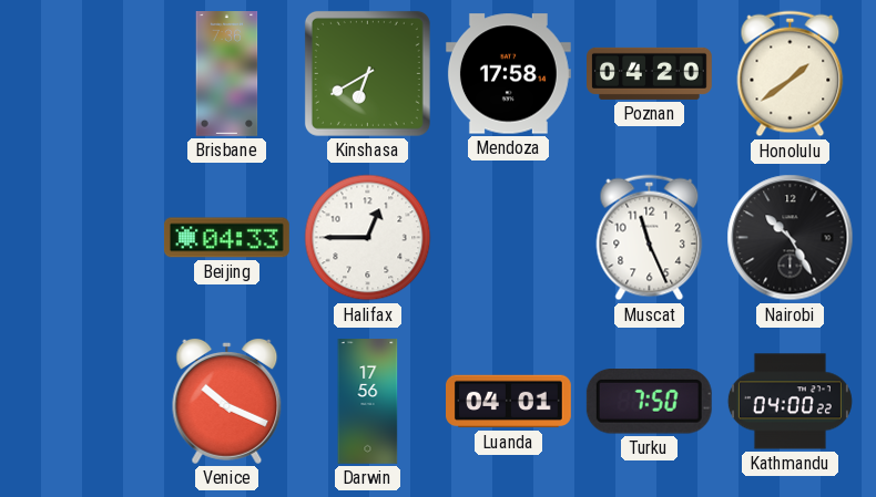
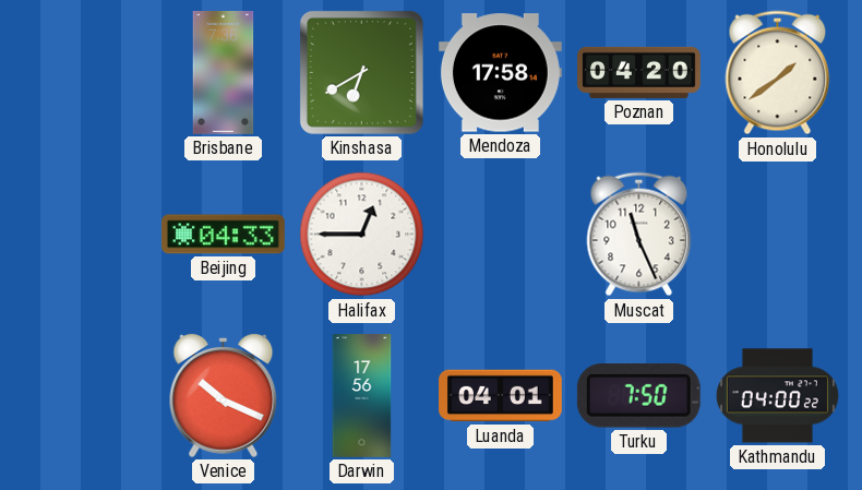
Nairobi: 10:25 -> none
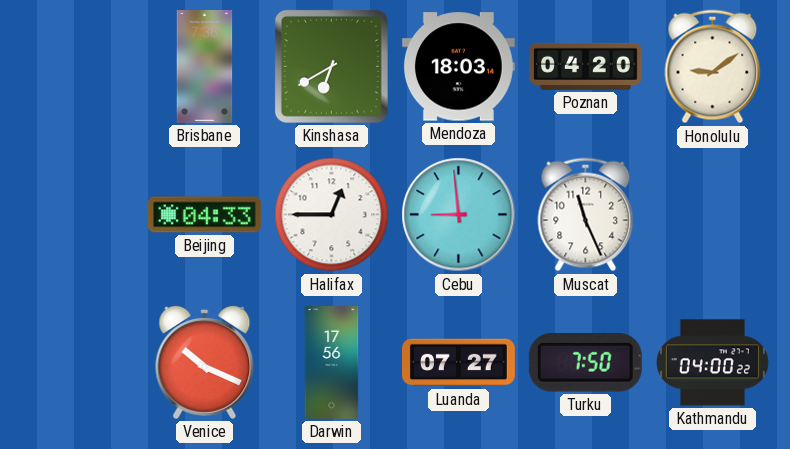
Mendoza: 17:58 -> 18:03
Honolulu: 1:39 -> 9:09
Cebu: none -> 8:59
Luanda: 04:01 -> 07:27
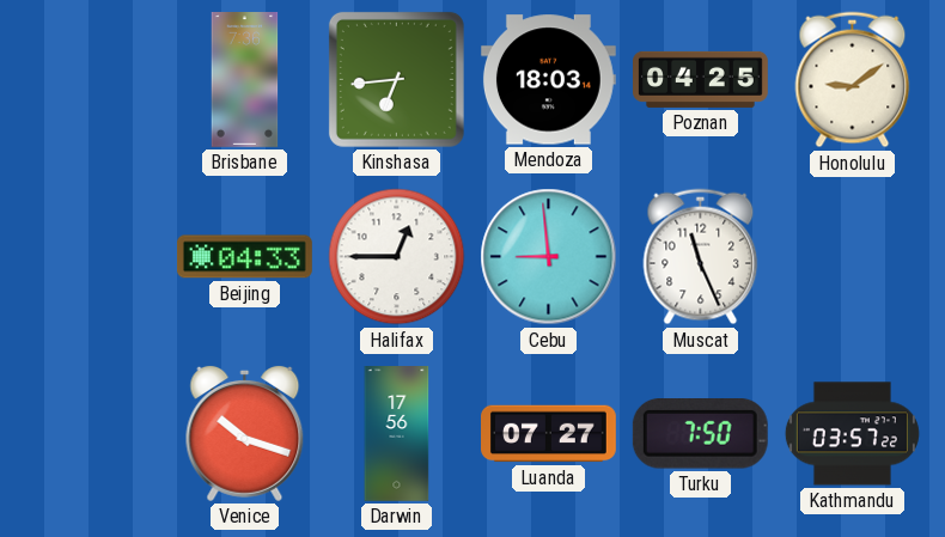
Kinshasa: 6:40 -> 6:44
Poznan: 04:20 -> 04:25
Venice: 10:19 -> 10:18
Kathmandu: 04:00 -> 03:57
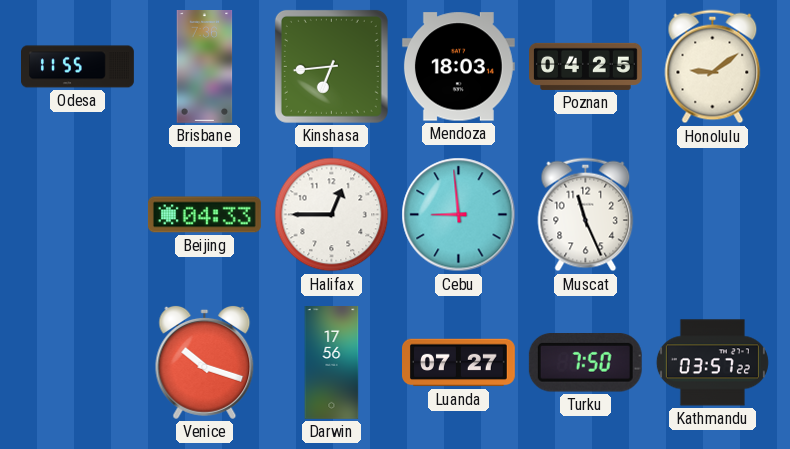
Odesa: none -> 11:55
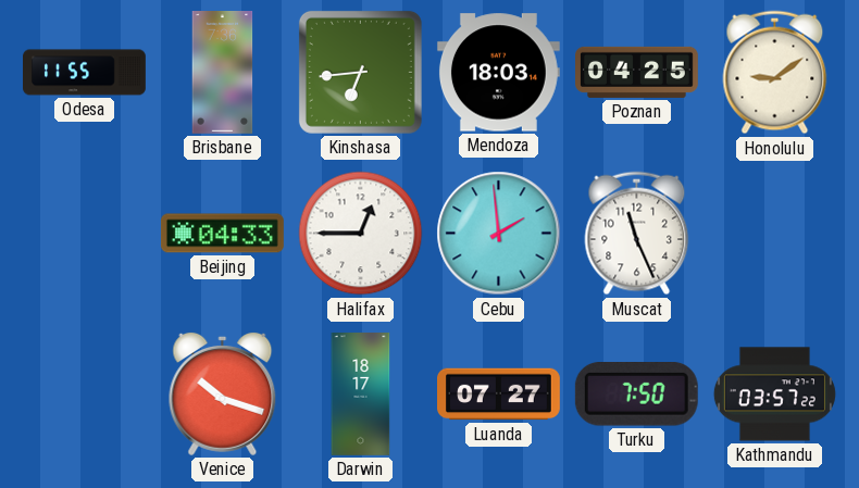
Cebu: 8:59 -> 1:59
Darwin: 17:56 -> 18:17
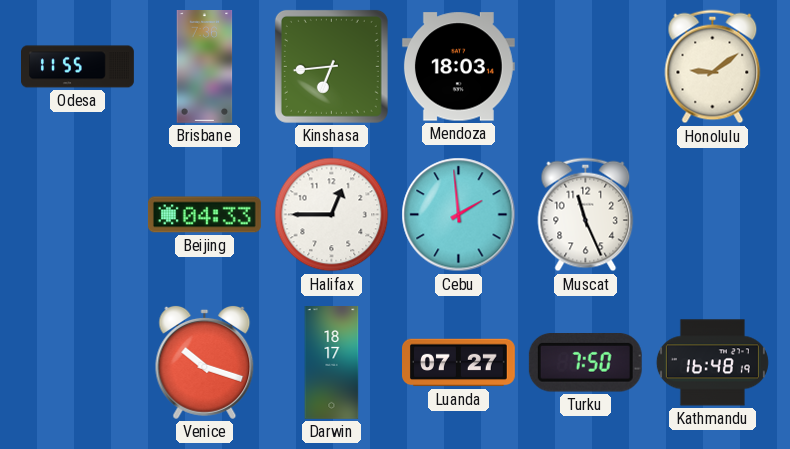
Poznan: 04:25 -> none
Kathmandu: 03:57 -> 16:48
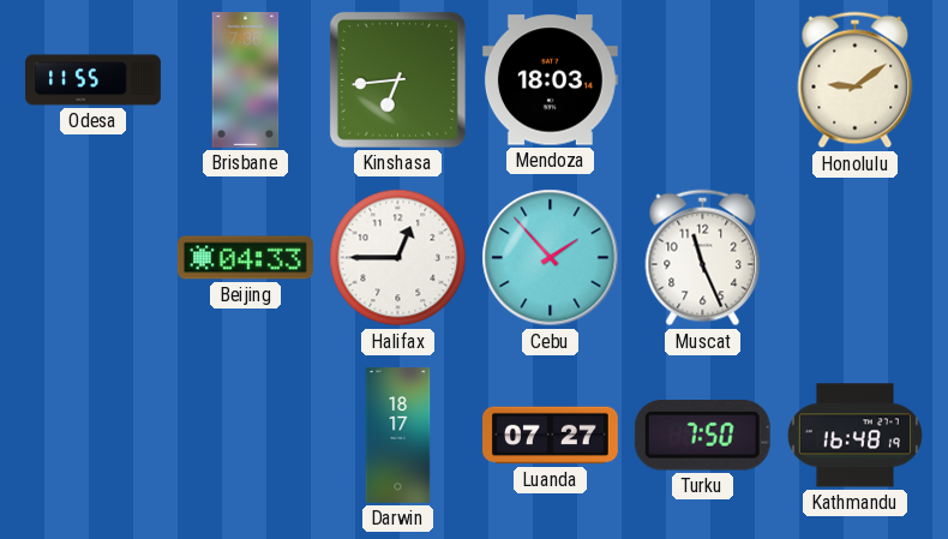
Cebu: 1:59 -> 1:53
Venice: 10:18 -> none
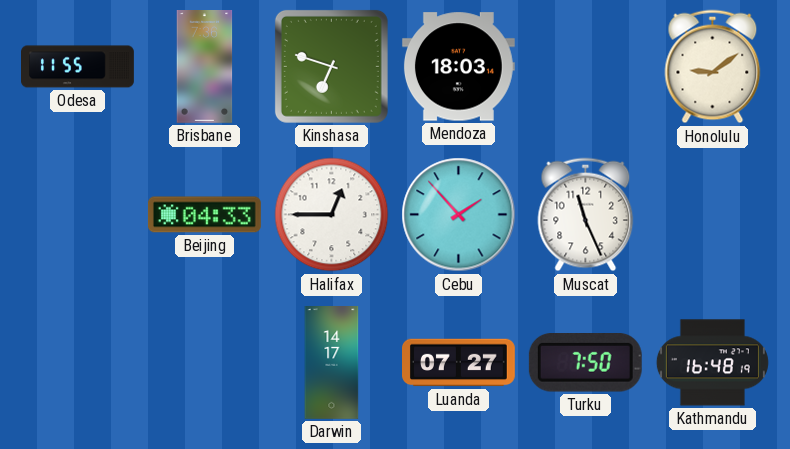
Kinshasa: 6:44 -> 6:48
Darwin: 18:17 -> 14:17
